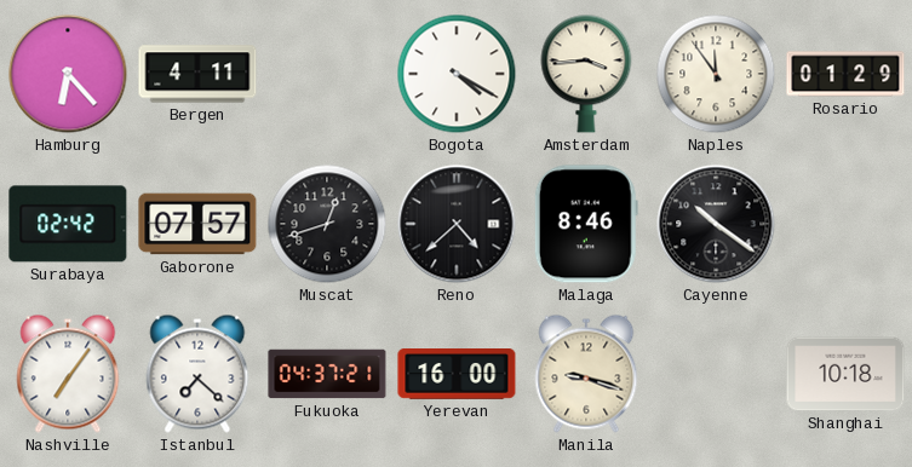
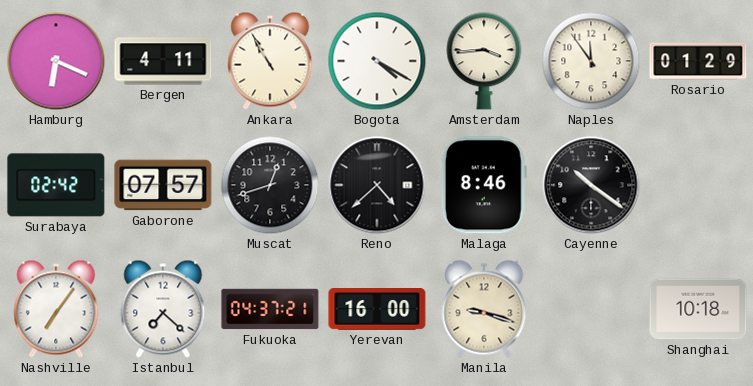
Hamburg: 6:23 -> 6:19
Ankara: none -> 10:55
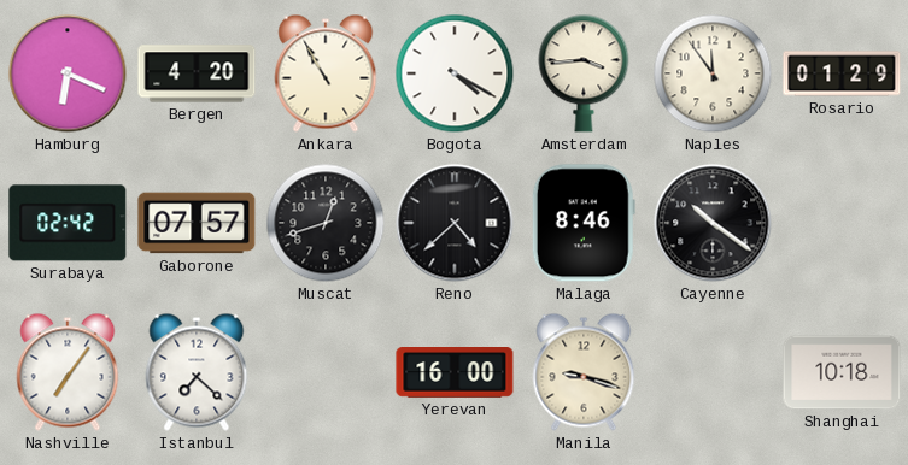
Bergen: 4:11 -> 4:20
Fukuoka: 04:37 -> none
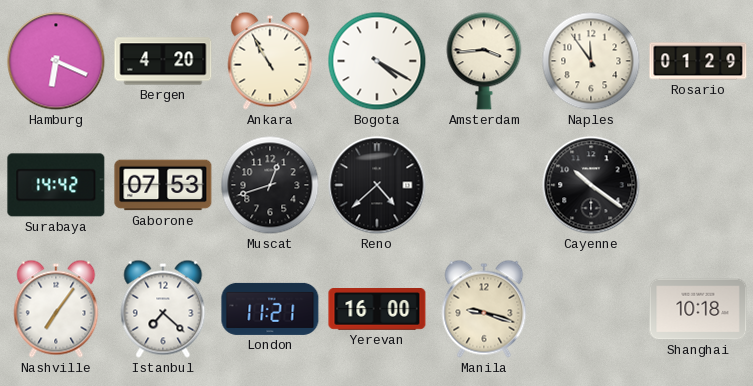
Surabaya: 02:42 -> 14:42
Gaborone: 07:57 -> 07:53
Malaga: 8:46 -> none
London: none -> 11:21
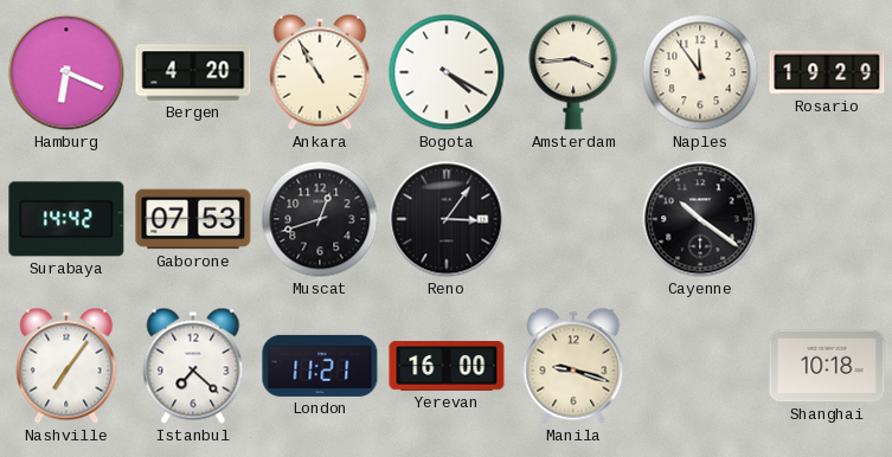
Rosario: 01:29 -> 19:29
Reno: 4:38 -> 3:06
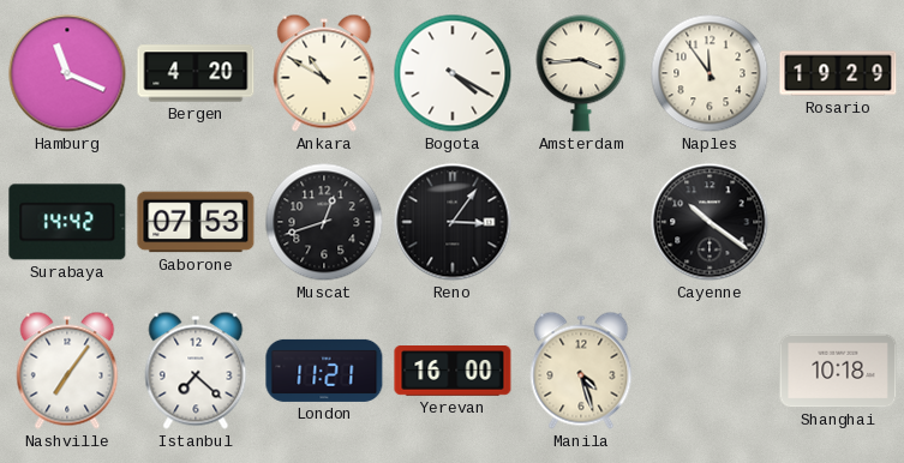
Hamburg: 6:19 -> 11:19
Ankara: 10:55 -> 10:50
Manila: 9:18 -> 4:27
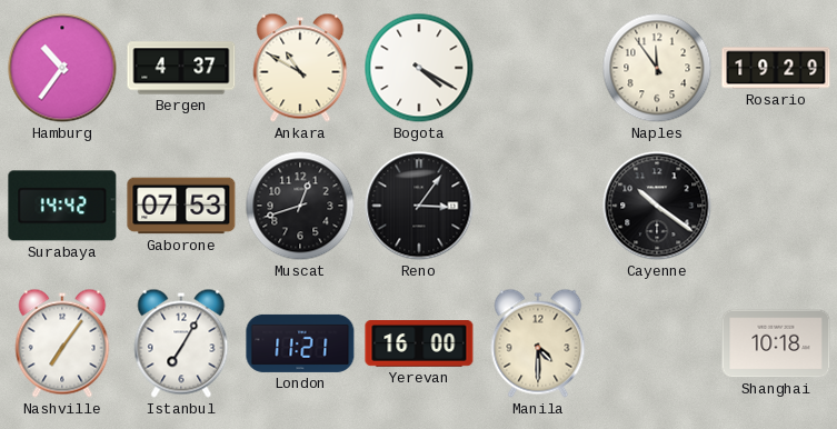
Hamburg: 11:19 -> 10:36
Bergen: 4:20 -> 4:37
Amsterdam: 3:44 -> none
Istanbul: 7:22 -> 7:05
Manila: 4:27 -> 4:30
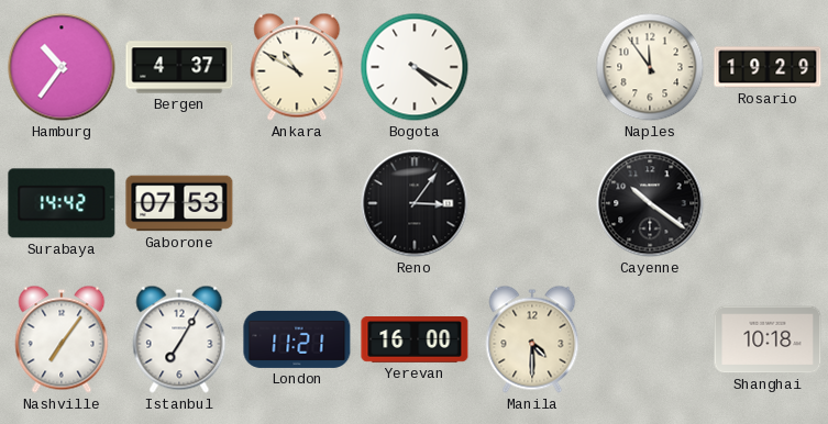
Muscat: 12:42 -> none
